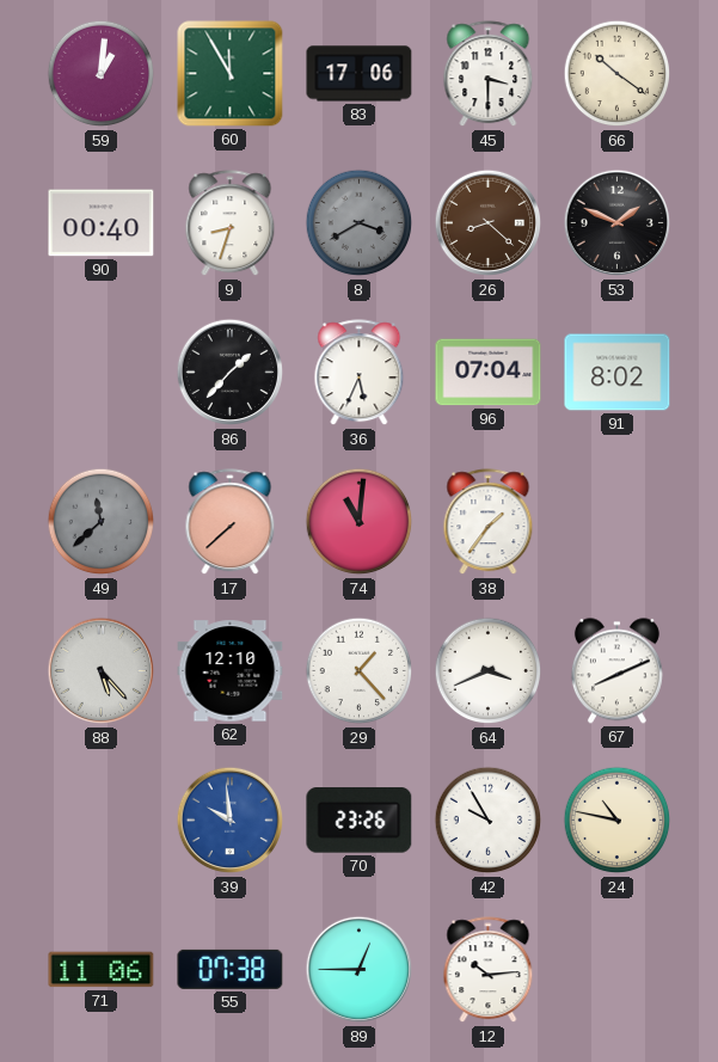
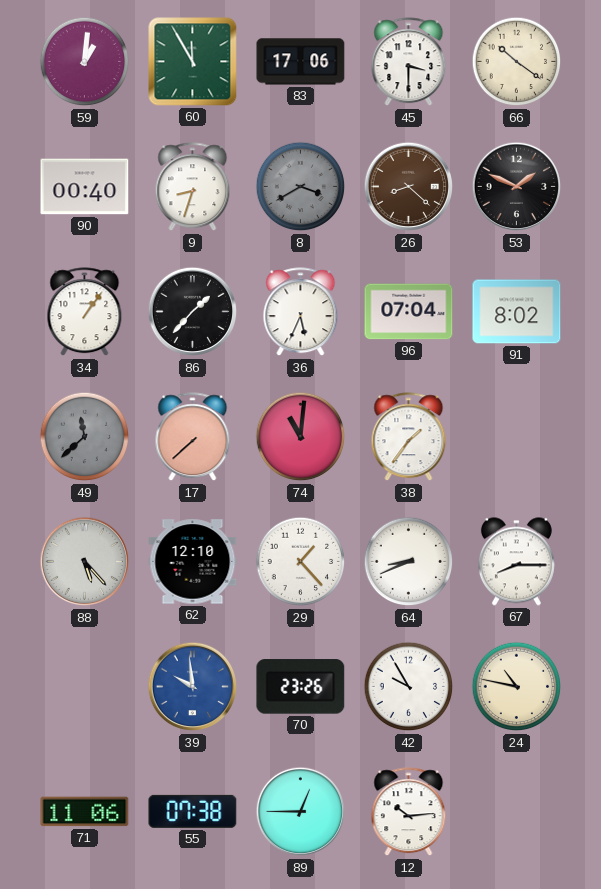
34: none -> 1:06
64: 3:41 -> 8:41
67: 8:11 -> 8:15
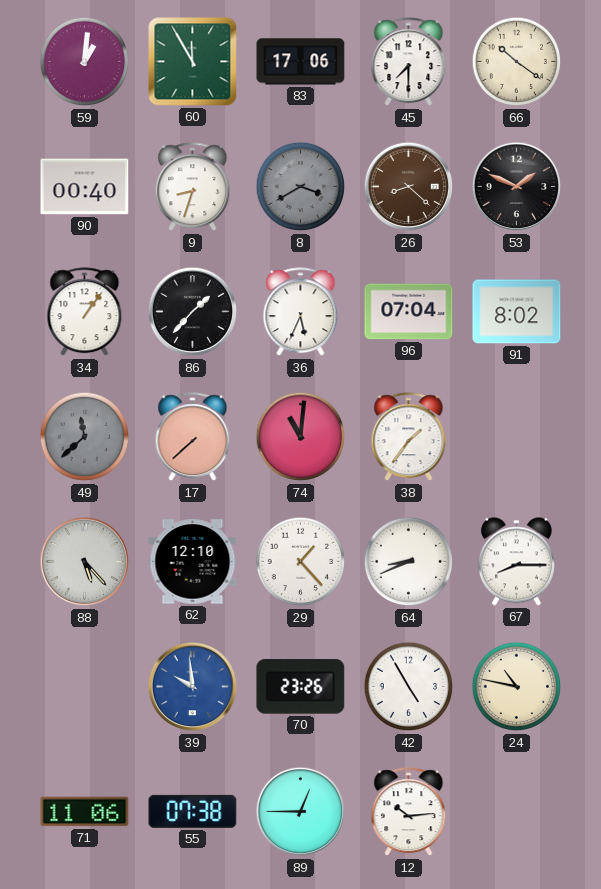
45: 3:30 -> 7:30
42: 9:55 -> 4:55
